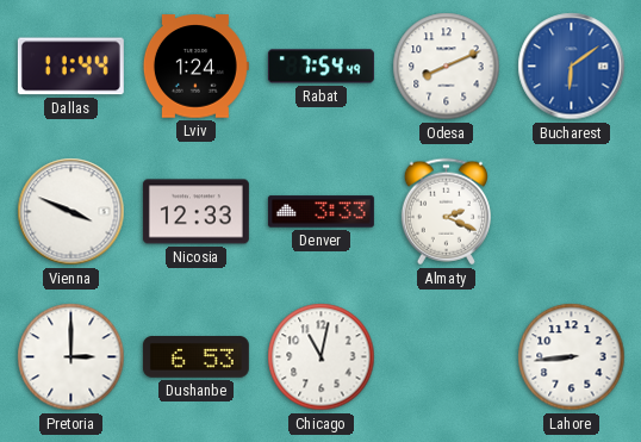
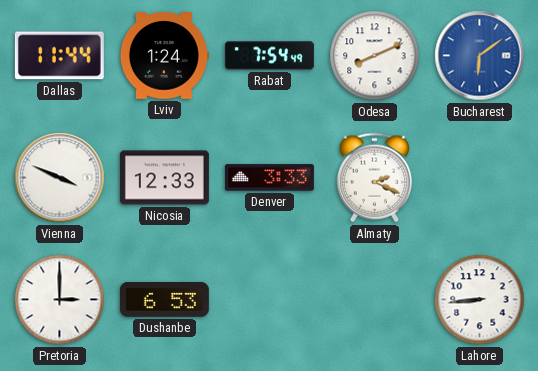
Chicago: 11:02 -> none
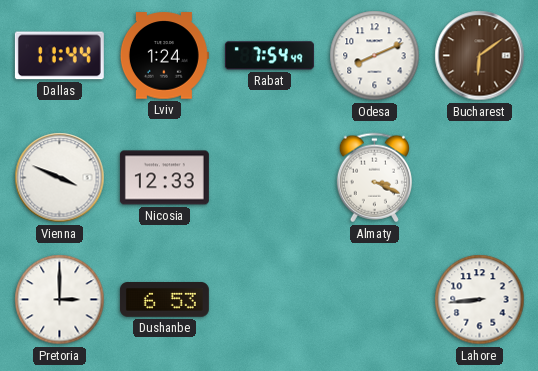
Bucharest dial: blue -> brown
Denver: 3:33 -> none
Almaty: 2:19 -> 3:19
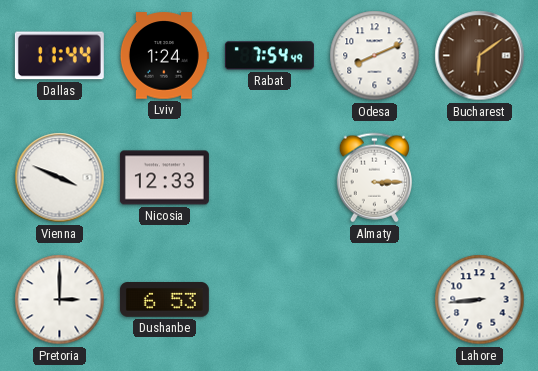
Almaty: 3:19 -> 3:15
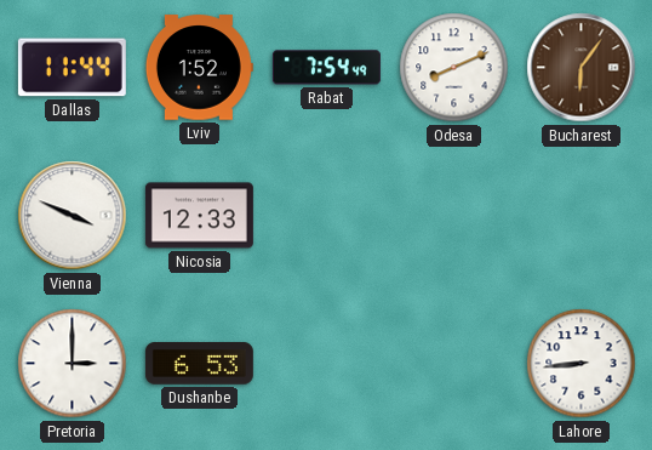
Lviv: 1:24 -> 1:52
Bucharest: 6:09 -> 6:06
Almaty: 3:15 -> none
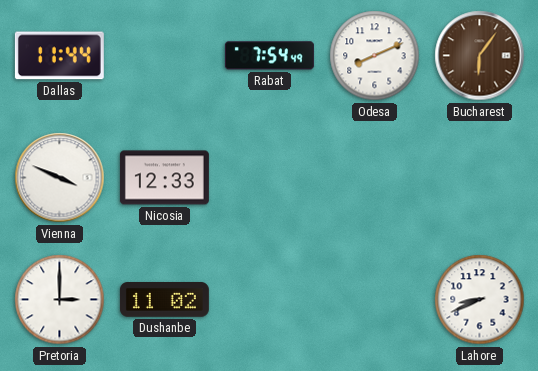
Lviv: 1:52 -> none
Dushanbe: 6:53 -> 11:02
Lahore: 8:44 -> 8:41
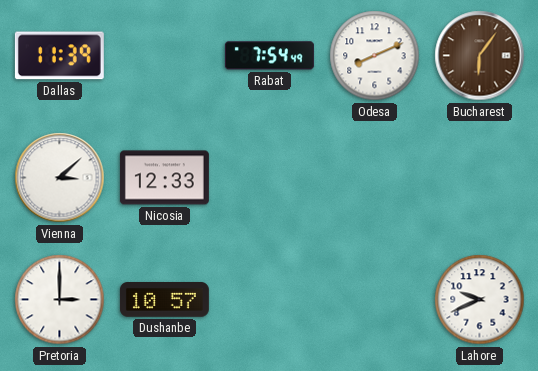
Dallas: 11:44 -> 11:39
Vienna: 3:49 -> 3:08
Dushanbe: 11:02 -> 10:57
Lahore: 8:41 -> 9:41
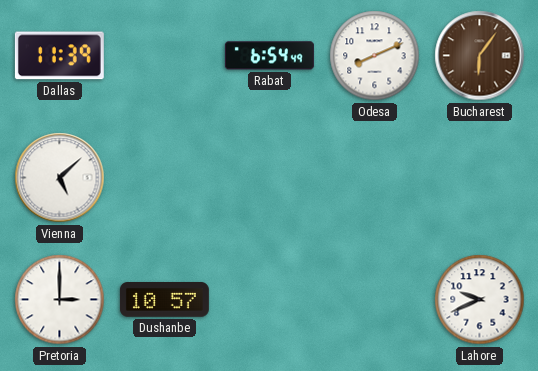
Rabat: 7:54 -> 6:54
Vienna: 3:08 -> 5:08
Nicosia: 12:33 -> none
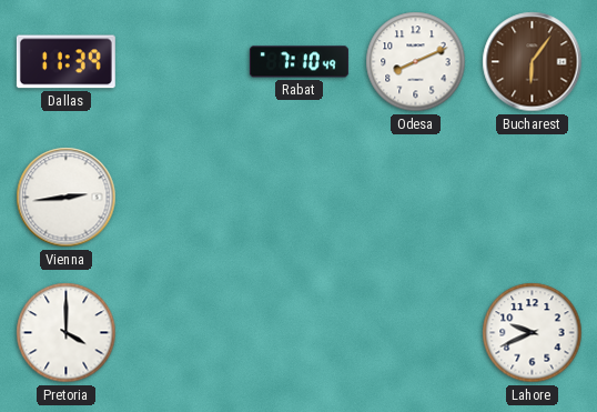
Rabat: 6:54 -> 7:10
Vienna: 5:08 -> 2:44
Pretoria: 3:00 -> 4:00
Dushanbe: 10:57 -> none
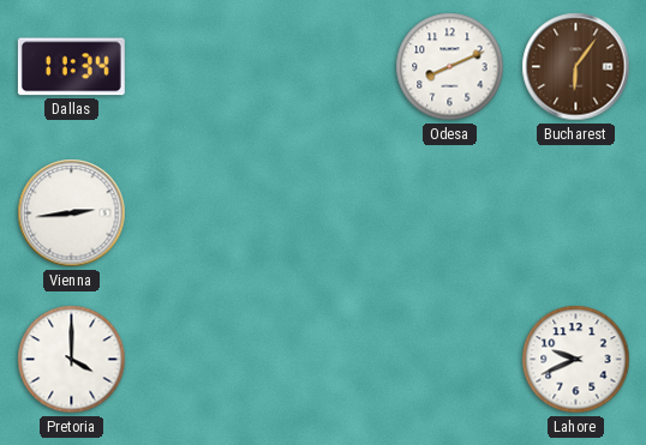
Dallas: 11:39 -> 11:34
Rabat: 7:10 -> none
